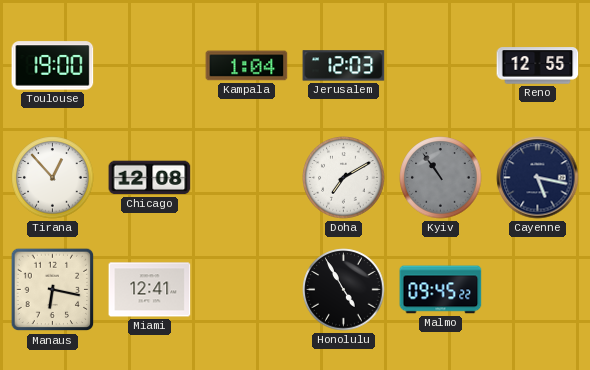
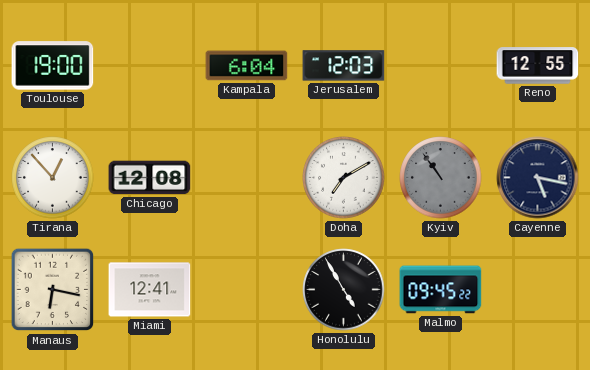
Kampala: 1:04 -> 6:04
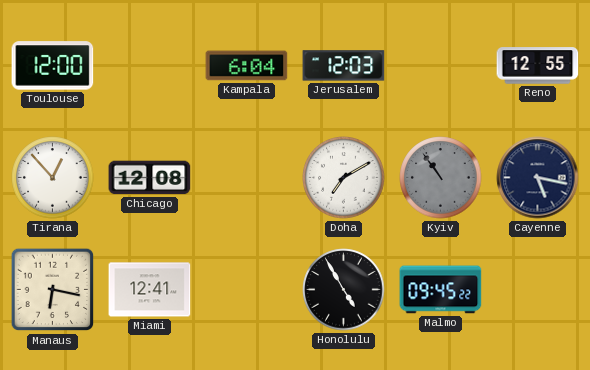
Toulouse: 19:00 -> 12:00
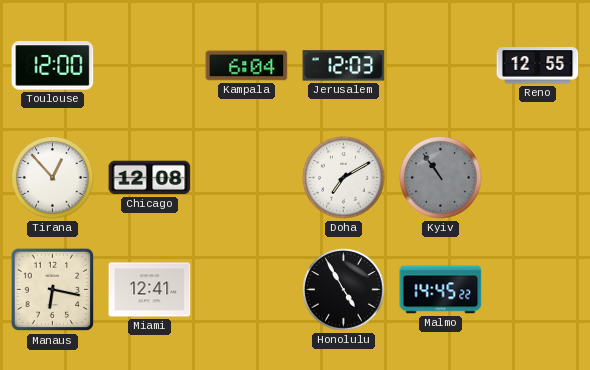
Cayenne: 5:17 -> none
Malmo: 09:45 -> 14:45
